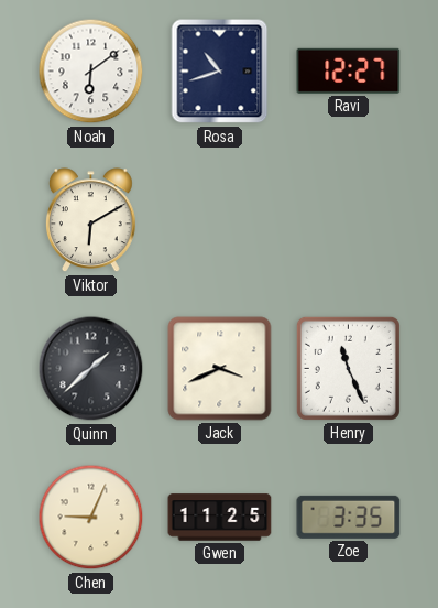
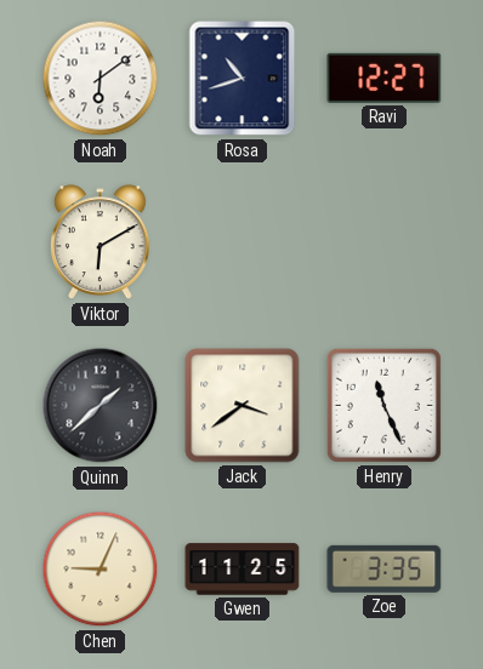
Jack: 3:41 -> 3:39
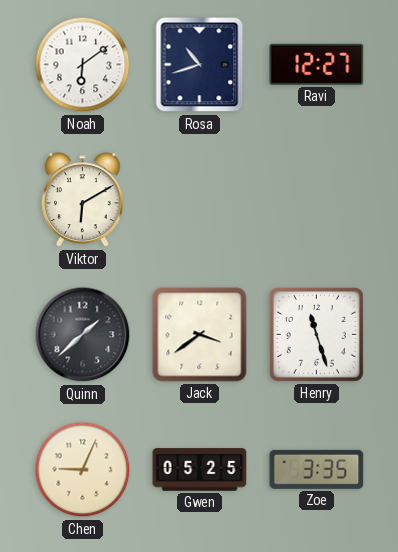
Henry: 11:26 -> 11:27
Gwen: 11:25 -> 05:25
